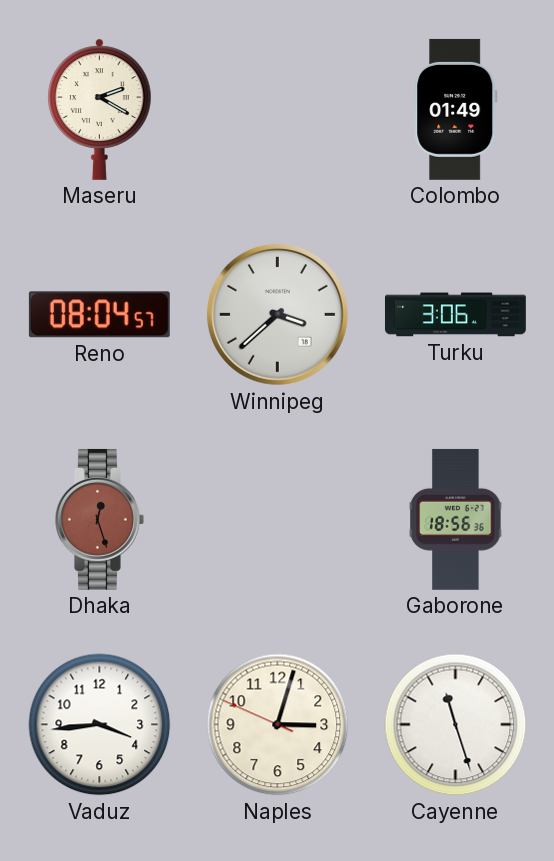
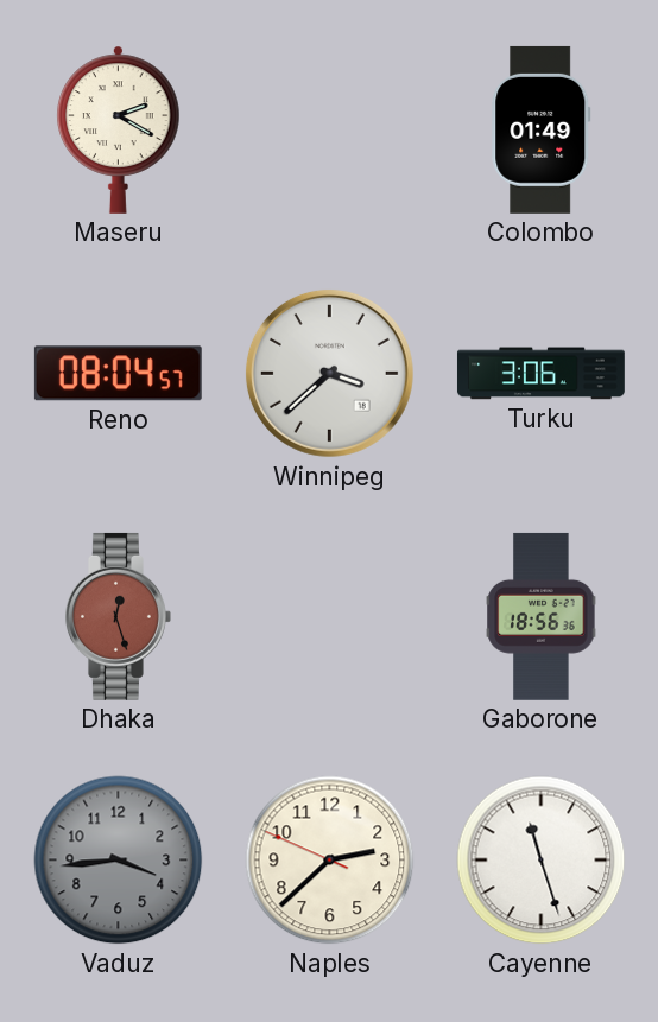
Vaduz dial: white -> grey
Naples: 3:02 -> 2:37
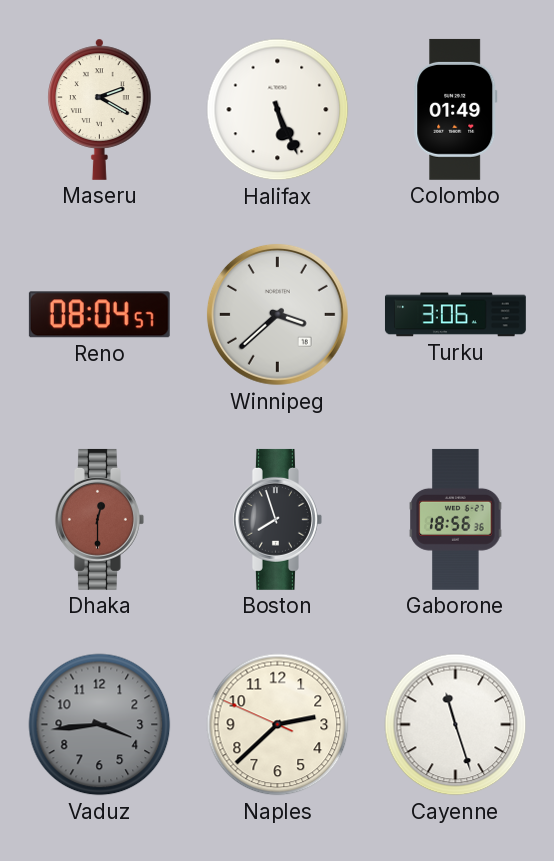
Halifax: none -> 5:26
Dhaka: 12:27 -> 12:30
Boston: none -> 7:57
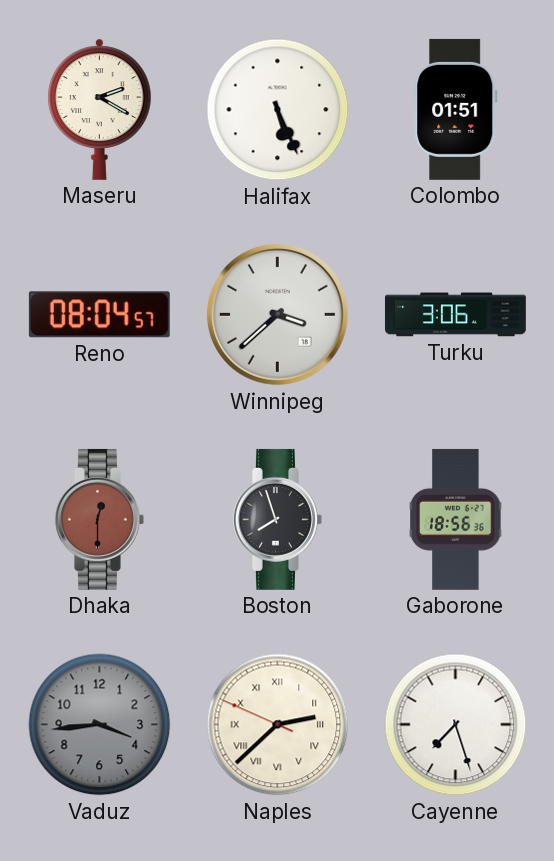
Colombo: 01:49 -> 01:51
Naples numerals: Arabic -> Roman
Cayenne: 11:27 -> 7:27
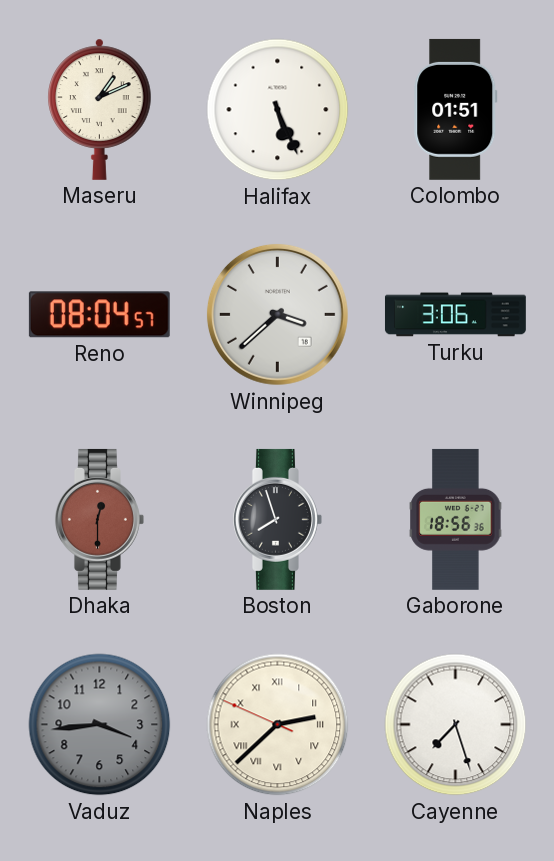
Maseru: 2:20 -> 1:11
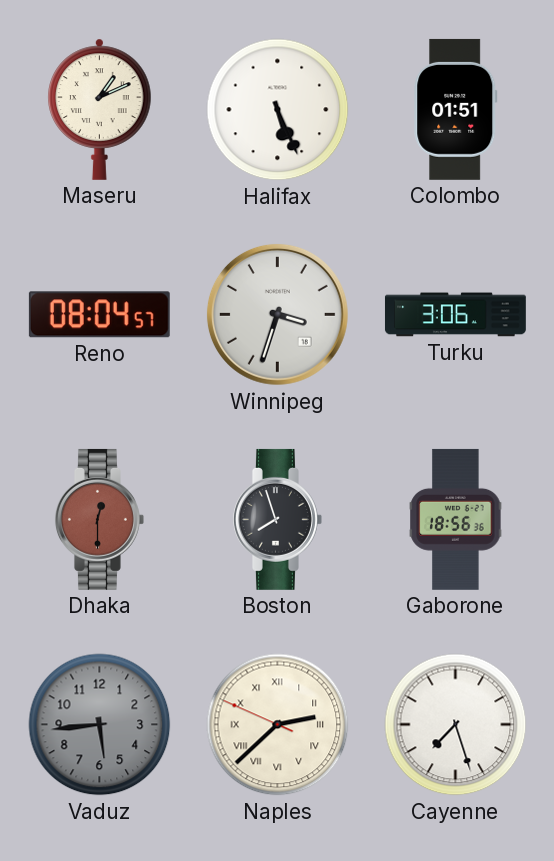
Winnipeg: 3:38 -> 3:33
Vaduz: 3:44 -> 5:44
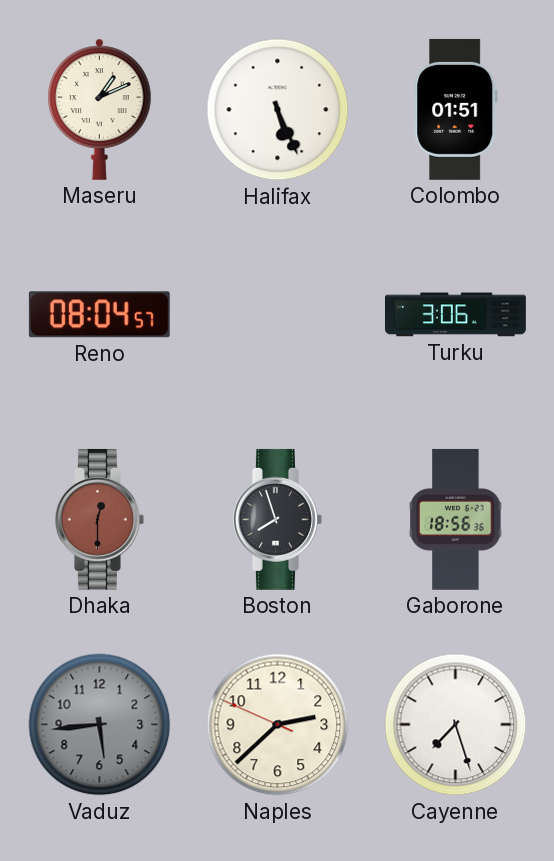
Winnipeg: 3:33 -> none
Naples numerals: Roman -> Arabic
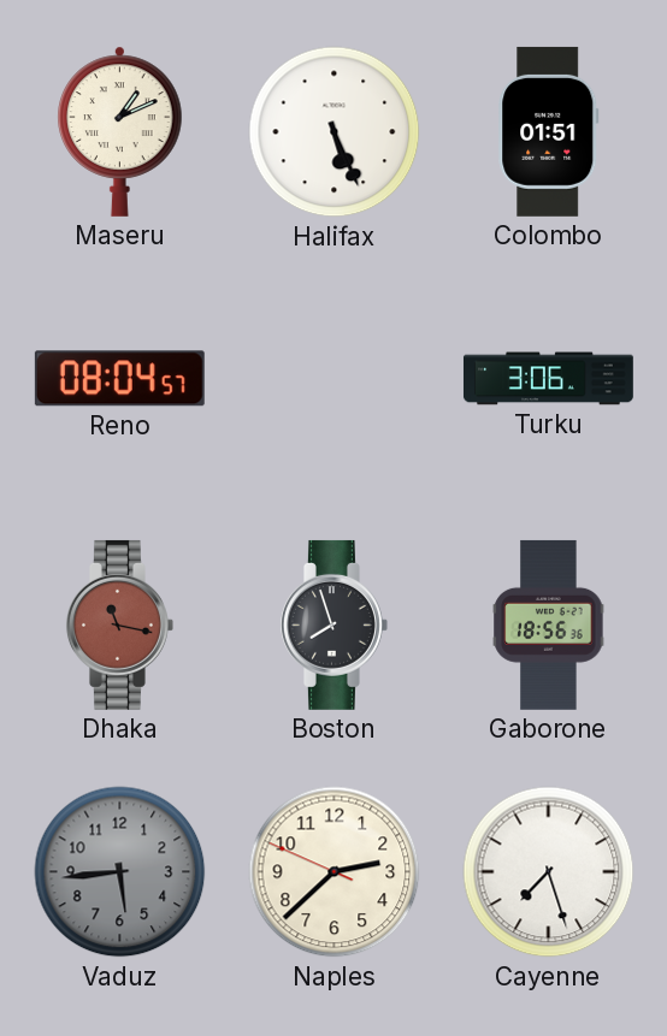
Dhaka: 12:30 -> 11:17
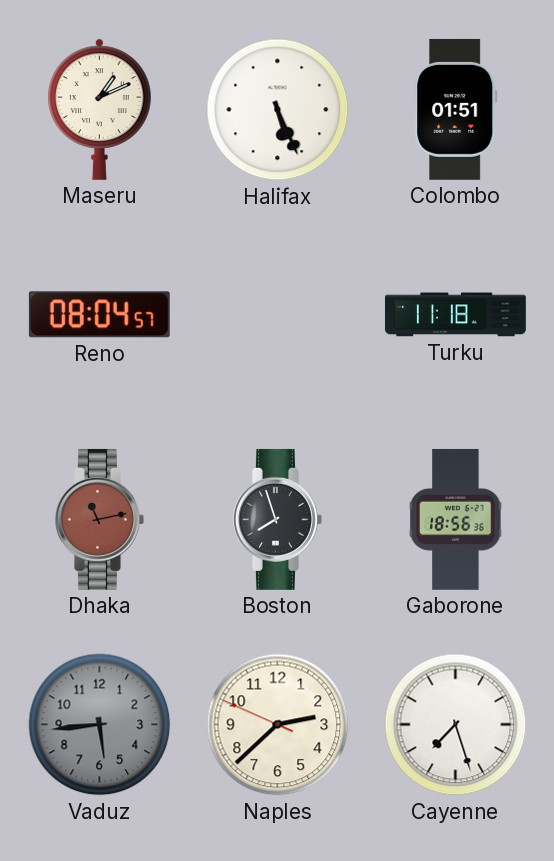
Turku: 3:06 -> 11:18
Dhaka: 11:17 -> 11:13
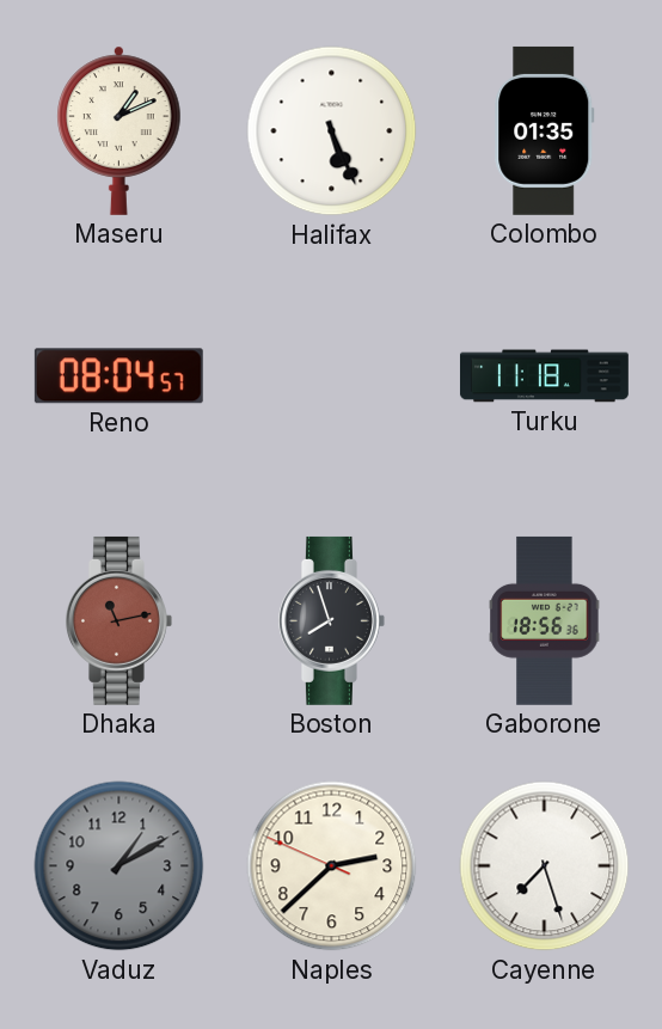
Colombo: 01:51 -> 01:35
Vaduz: 5:44 -> 1:10
